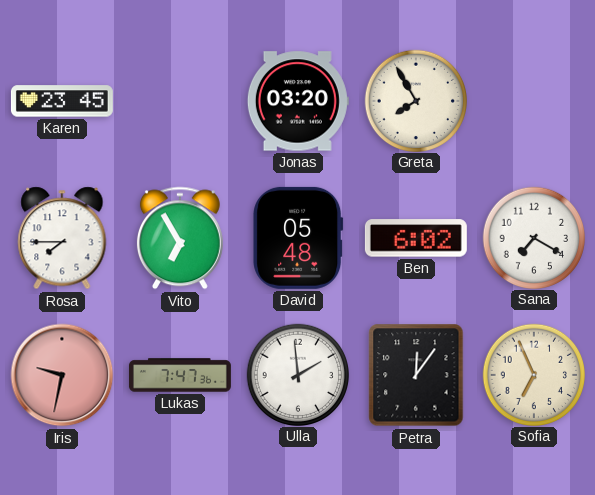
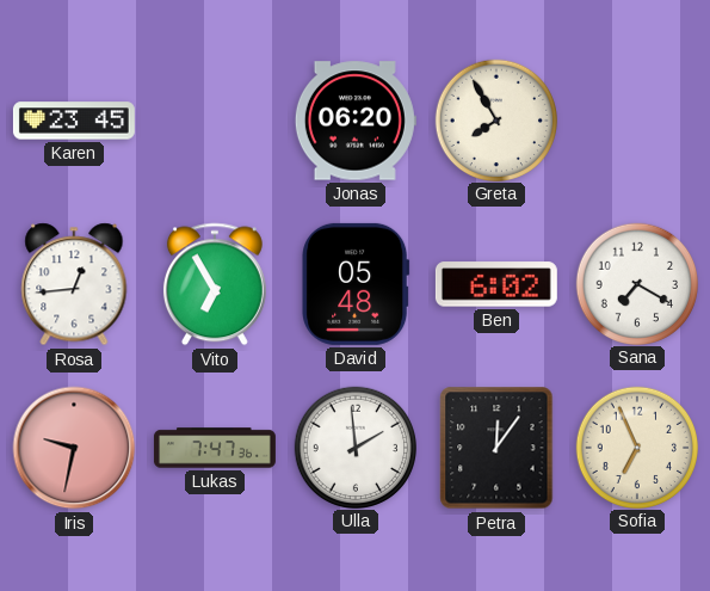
Jonas: 03:20 -> 06:20
Rosa: 7:45 -> 12:44
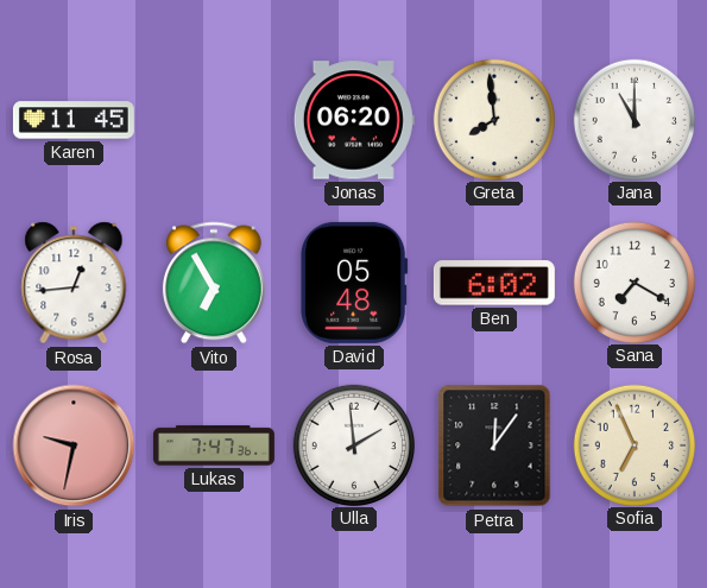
Karen: 23:45 -> 11:45
Greta: 7:55 -> 7:59
Jana: none -> 11:00
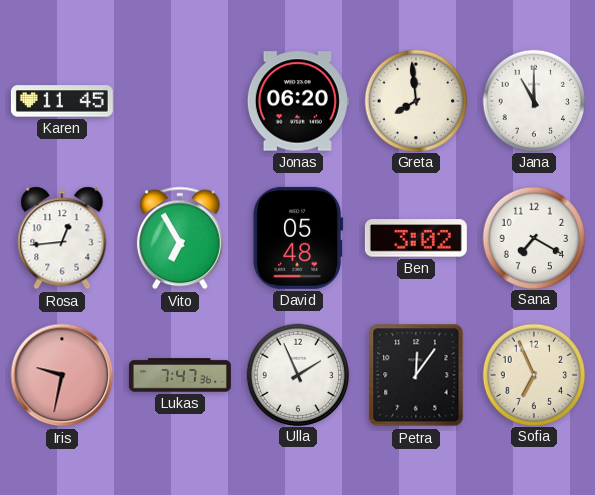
Ben: 6:02 -> 3:02
Ulla: 1:59 -> 1:56
